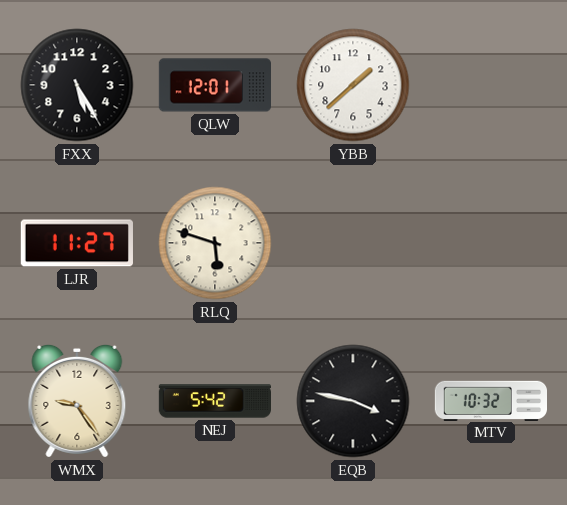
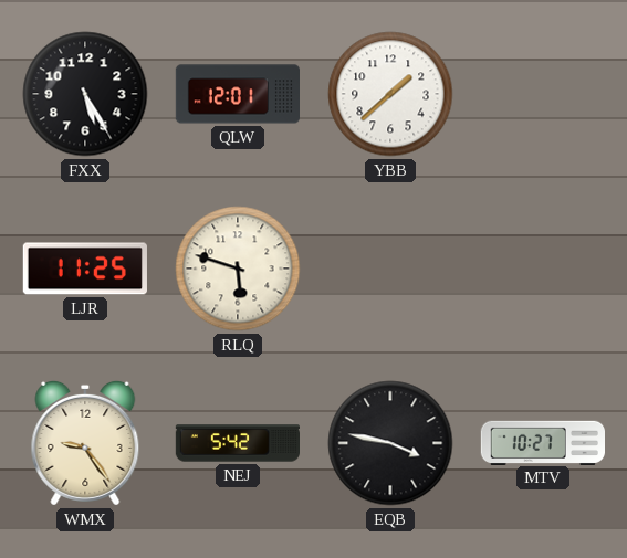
LJR: 11:27 -> 11:25
MTV: 10:32 -> 10:27
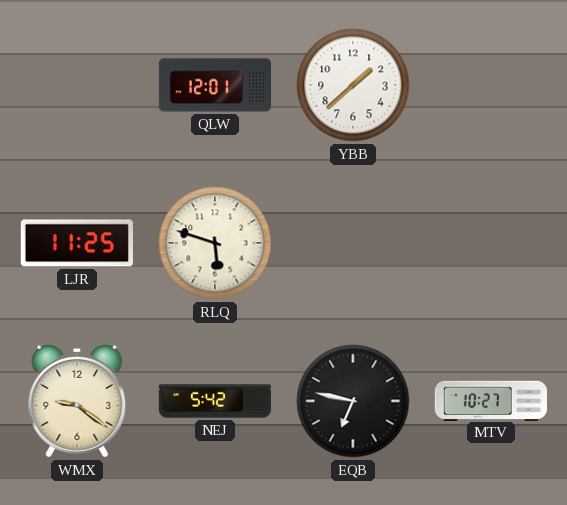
FXX: 5:25 -> none
WMX: 9:24 -> 9:21
EQB: 3:47 -> 6:47
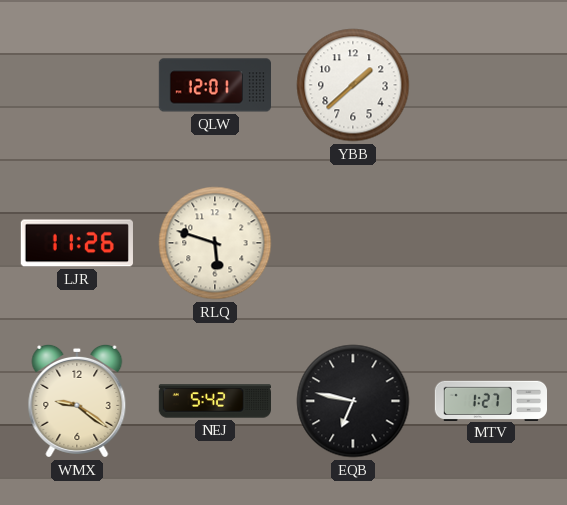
LJR: 11:25 -> 11:26
MTV: 10:27 -> 1:27
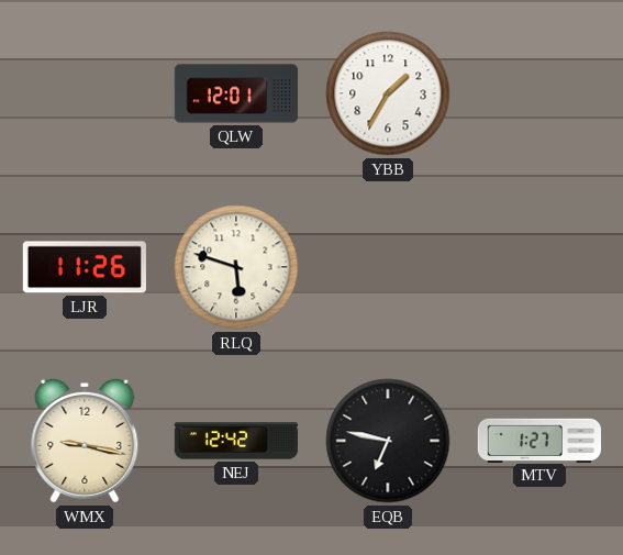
YBB: 1:38 -> 1:35
WMX: 9:21 -> 9:17
NEJ: 5:42 -> 12:42
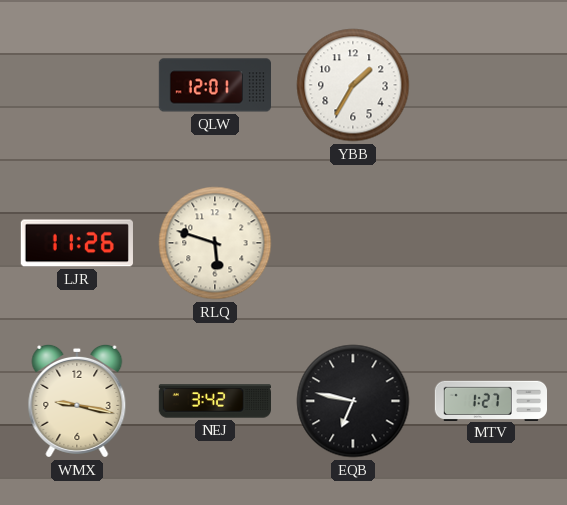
NEJ: 12:42 -> 3:42
